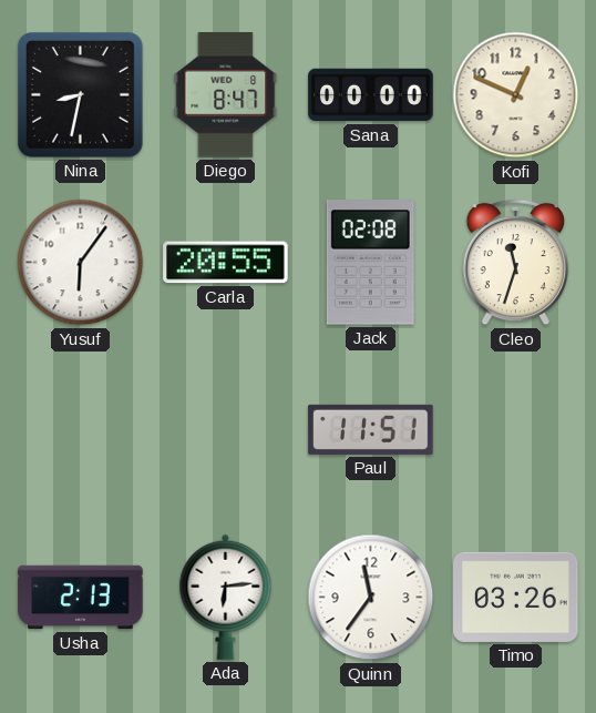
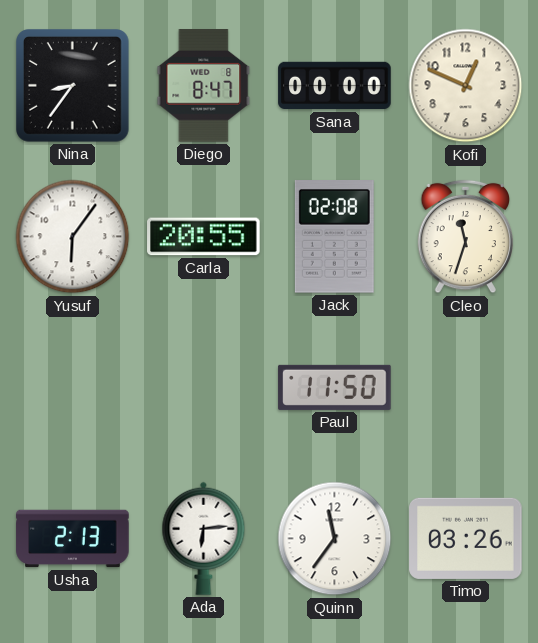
Nina: 8:32 -> 8:36
Paul: 11:51 -> 11:50
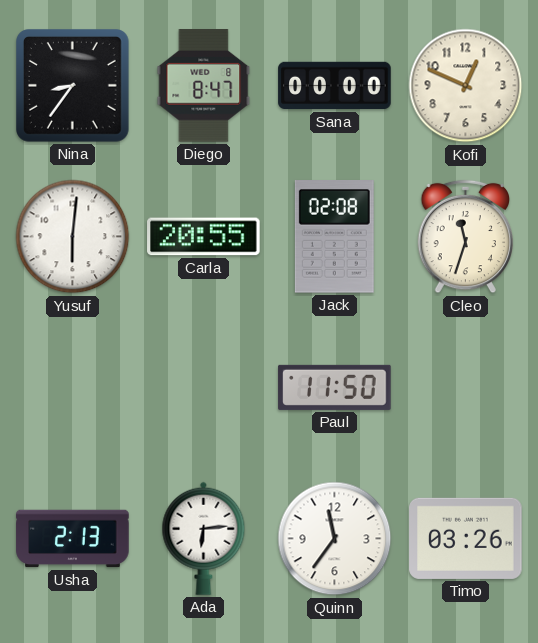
Yusuf: 6:06 -> 6:01
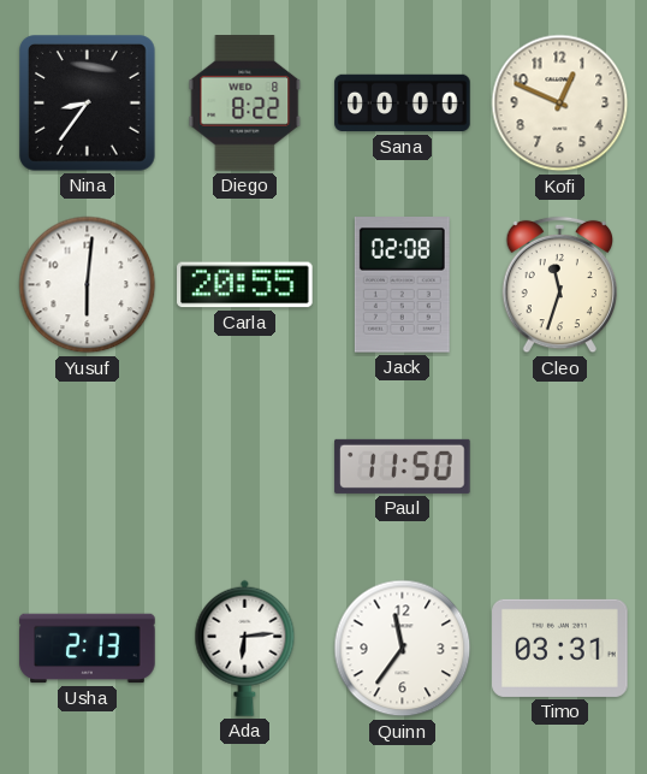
Diego: 8:47 -> 8:22
Timo: 03:26 -> 03:31
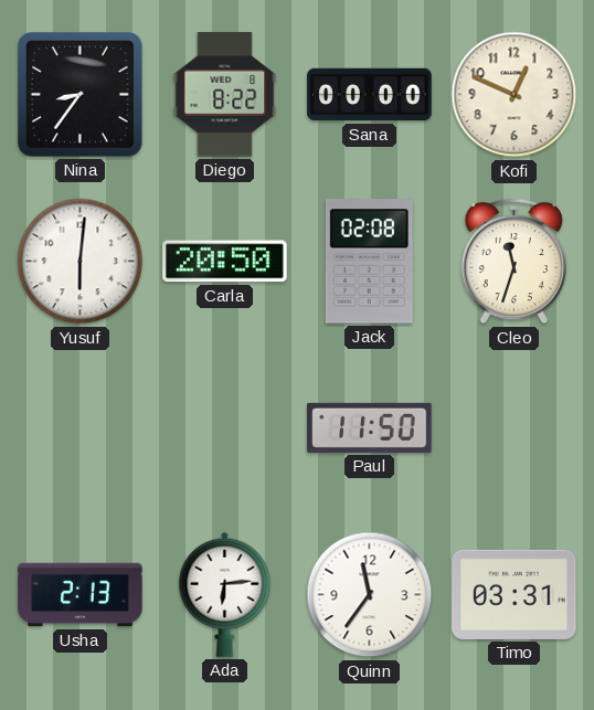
Carla: 20:55 -> 20:50
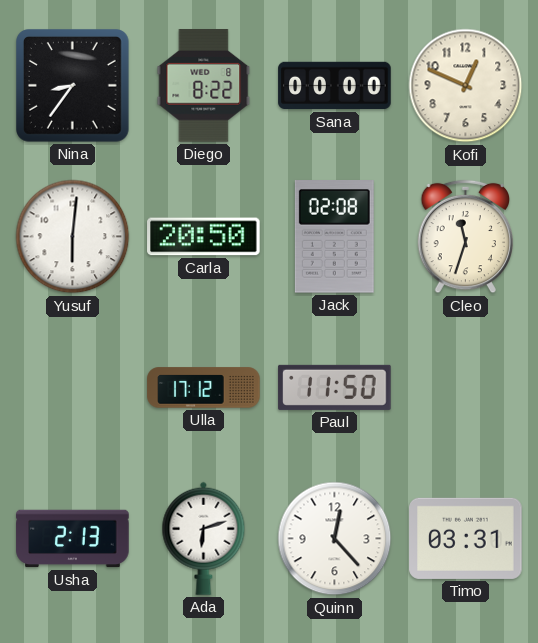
Ulla: none -> 17:12
Ada: 6:14 -> 6:12
Quinn: 11:36 -> 12:23
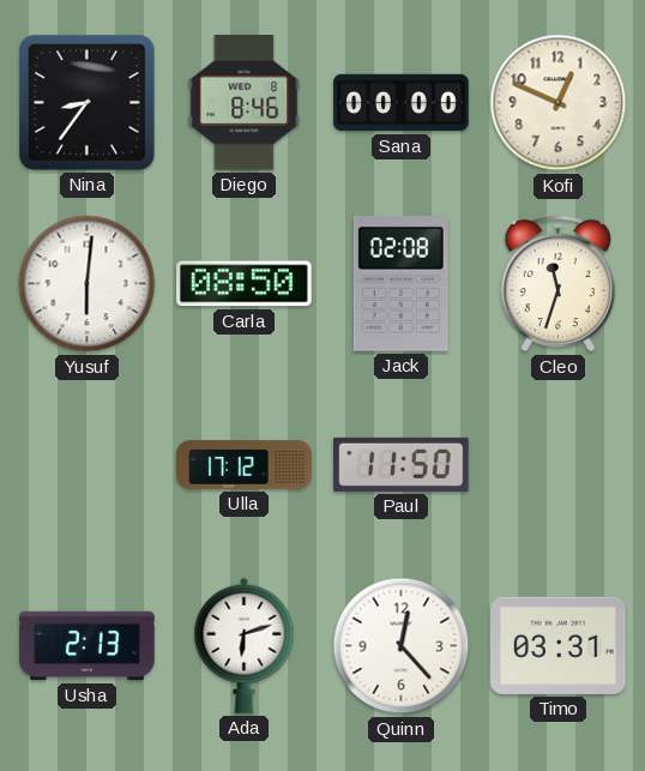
Diego: 8:22 -> 8:46
Carla: 20:50 -> 08:50
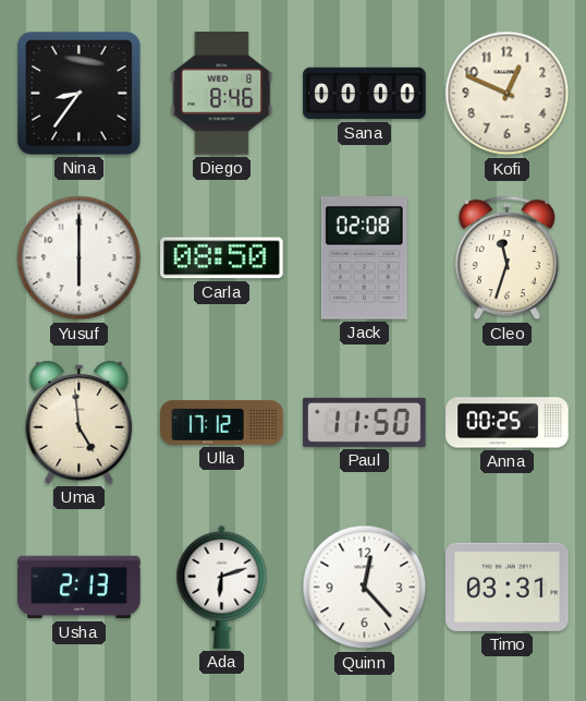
Yusuf: 6:01 -> 6:00
Uma: none -> 4:59
Anna: none -> 00:25
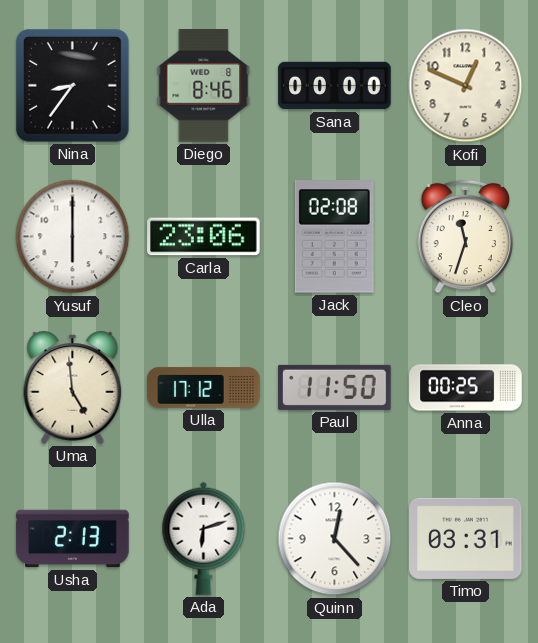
Carla: 08:50 -> 23:06
